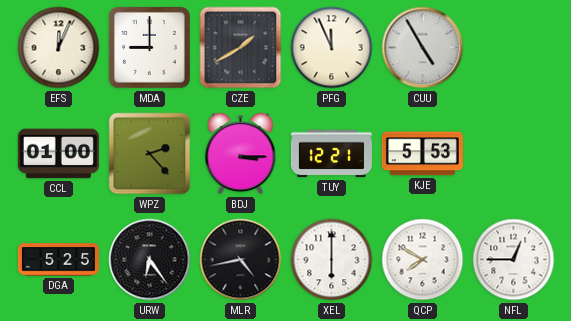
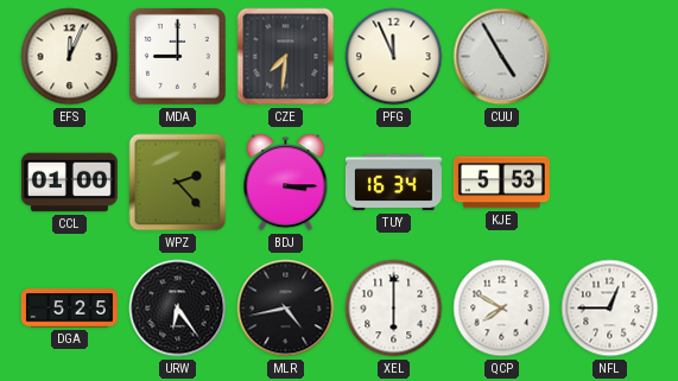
CZE: 1:40 -> 7:31
TUY: 12:21 -> 16:34
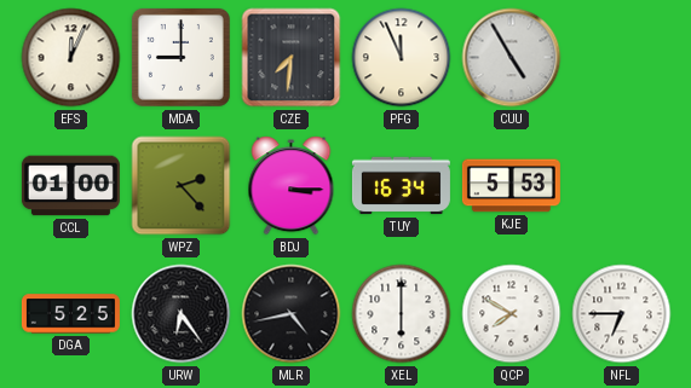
NFL: 12:45 -> 6:45
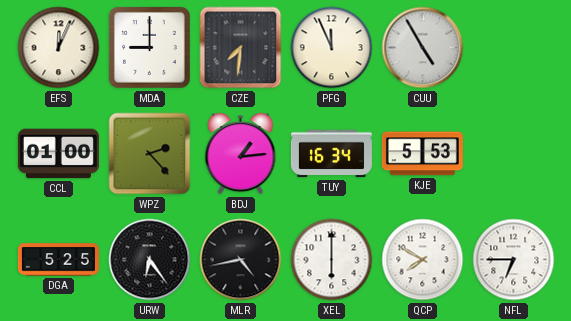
BDJ: 3:15 -> 1:14
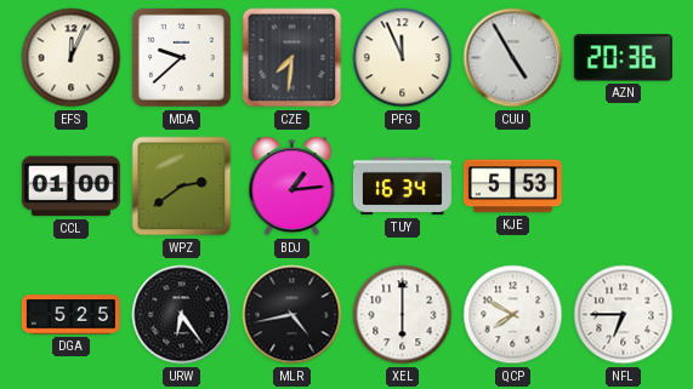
MDA: 9:00 -> 9:38
AZN: none -> 20:36
WPZ: 2:23 -> 2:39
